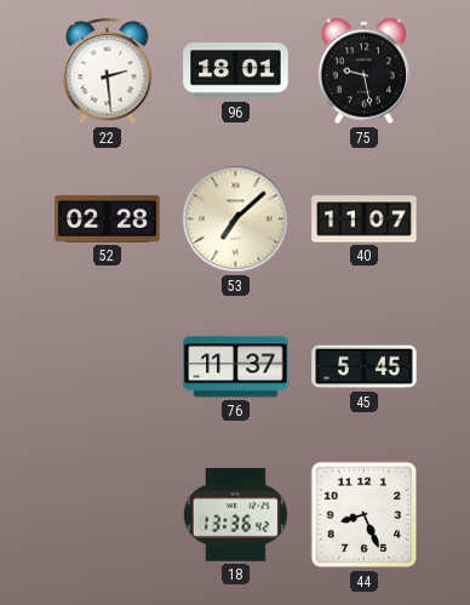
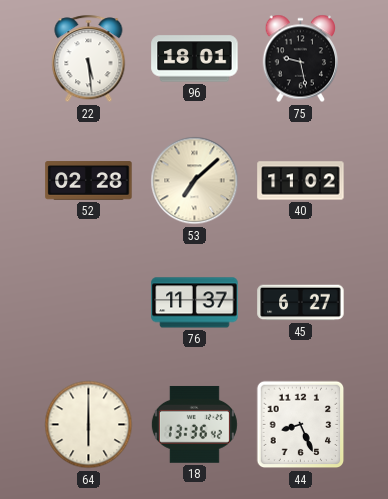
22: 2:29 -> 5:29
40: 11:07 -> 11:02
45: 5:45 -> 6:27
64: none -> 6:00
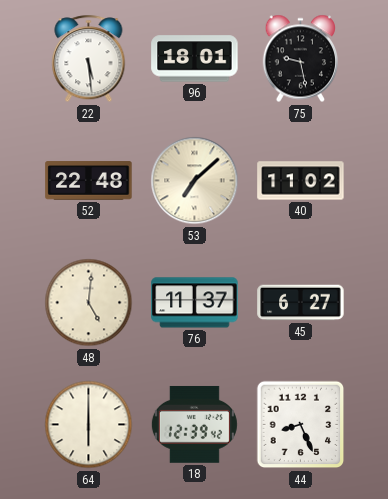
52: 02:28 -> 22:48
48: none -> 5:01
18: 13:36 -> 12:39
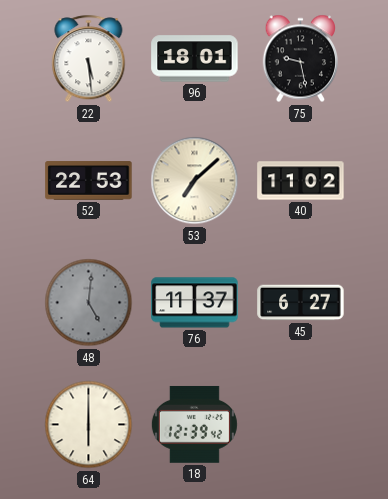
52: 22:48 -> 22:53
48 dial: cream -> grey
44: 8:26 -> none
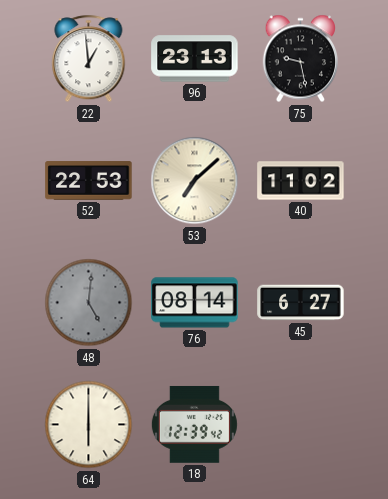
22: 5:29 -> 12:59
96: 18:01 -> 23:13
76: 11:37 -> 08:14
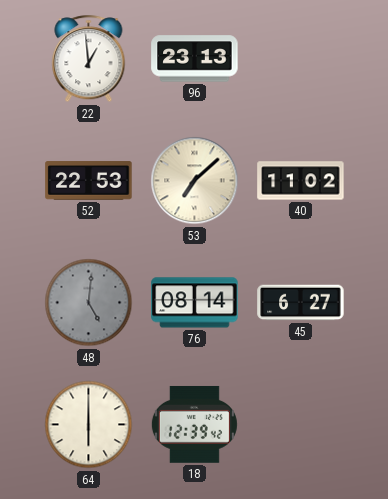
75: 9:28 -> none
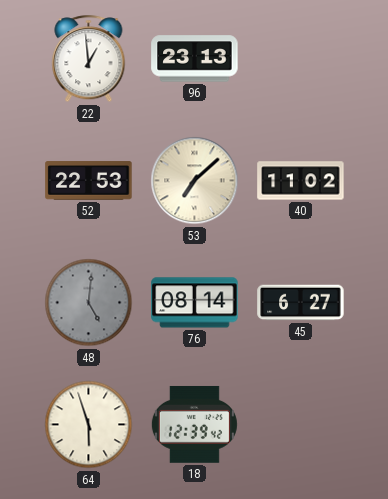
64: 6:00 -> 5:57
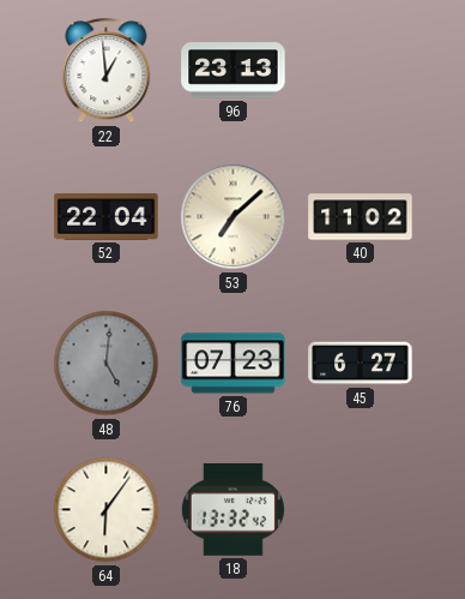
52: 22:53 -> 22:04
76: 08:14 -> 07:23
64: 5:57 -> 6:06
18: 12:39 -> 13:32
